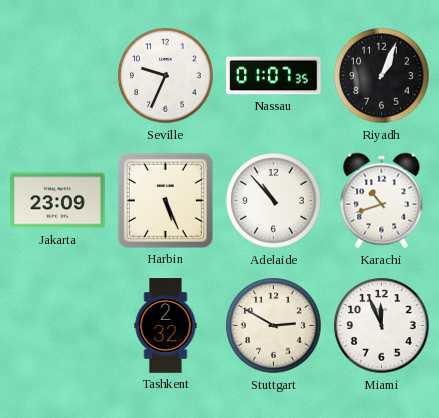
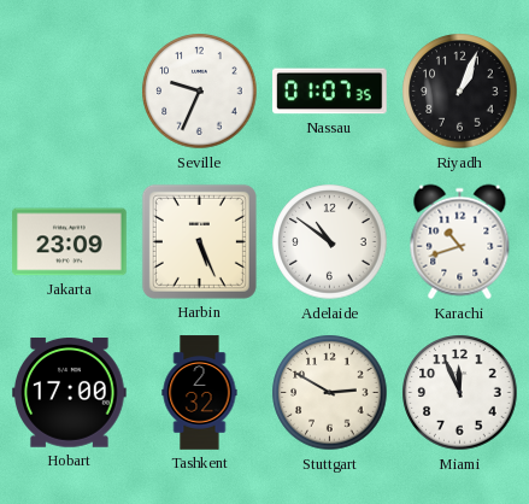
Adelaide: 10:53 -> 10:51
Hobart: none -> 17:00
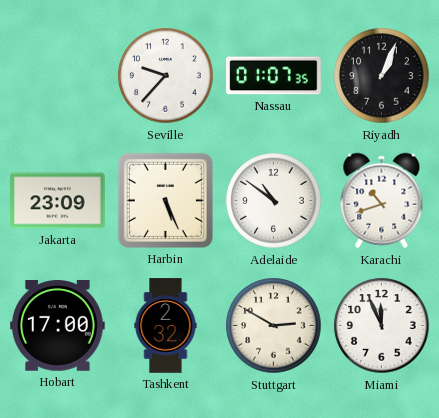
Seville: 9:34 -> 9:37
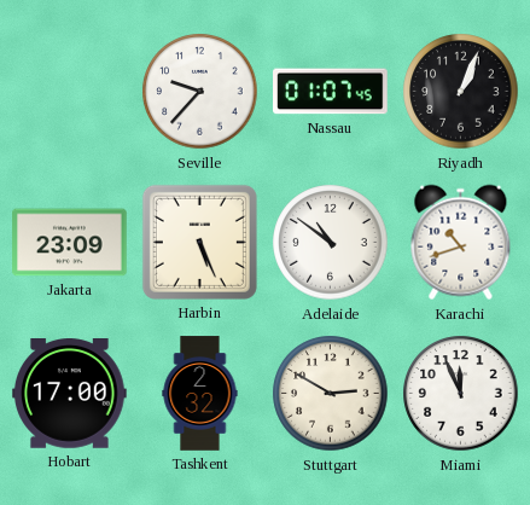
Nassau: 01:07:35 -> 01:07:45
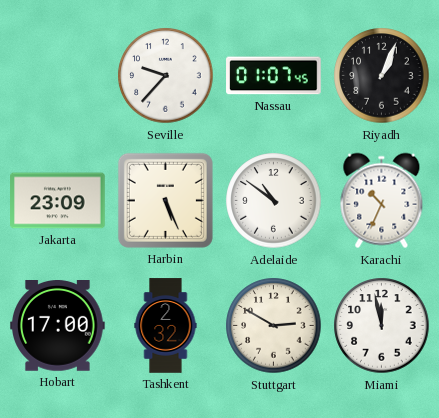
Karachi: 10:42 -> 10:34
Miami: 11:56 -> 11:58
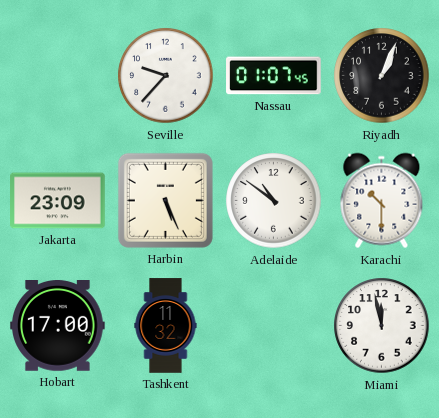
Karachi: 10:34 -> 10:30
Tashkent: 2:32 -> 11:32
Stuttgart: 2:50 -> none
